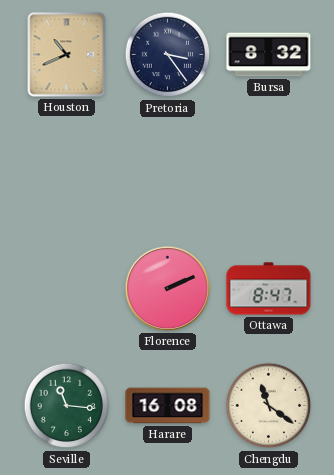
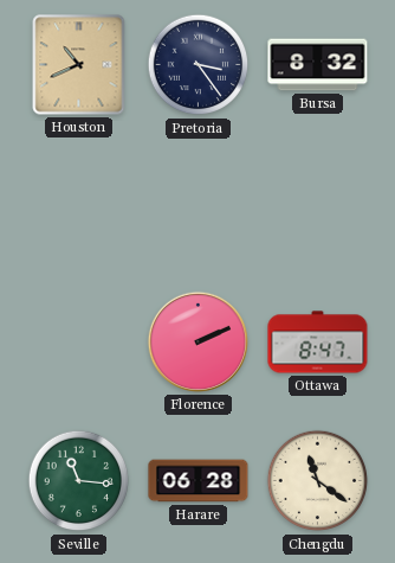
Harare: 16:08 -> 06:28
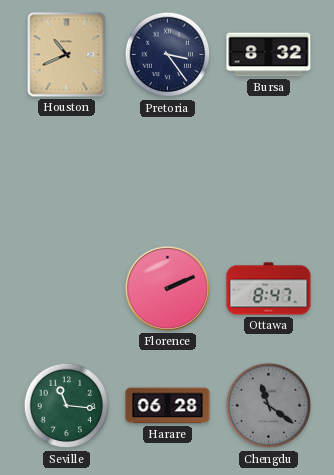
Chengdu dial: cream -> grey
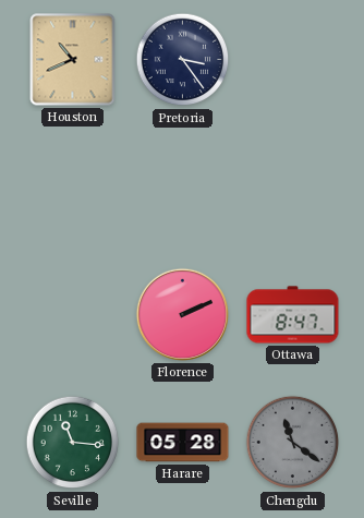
Bursa: 8:32 -> none
Harare: 06:28 -> 05:28
